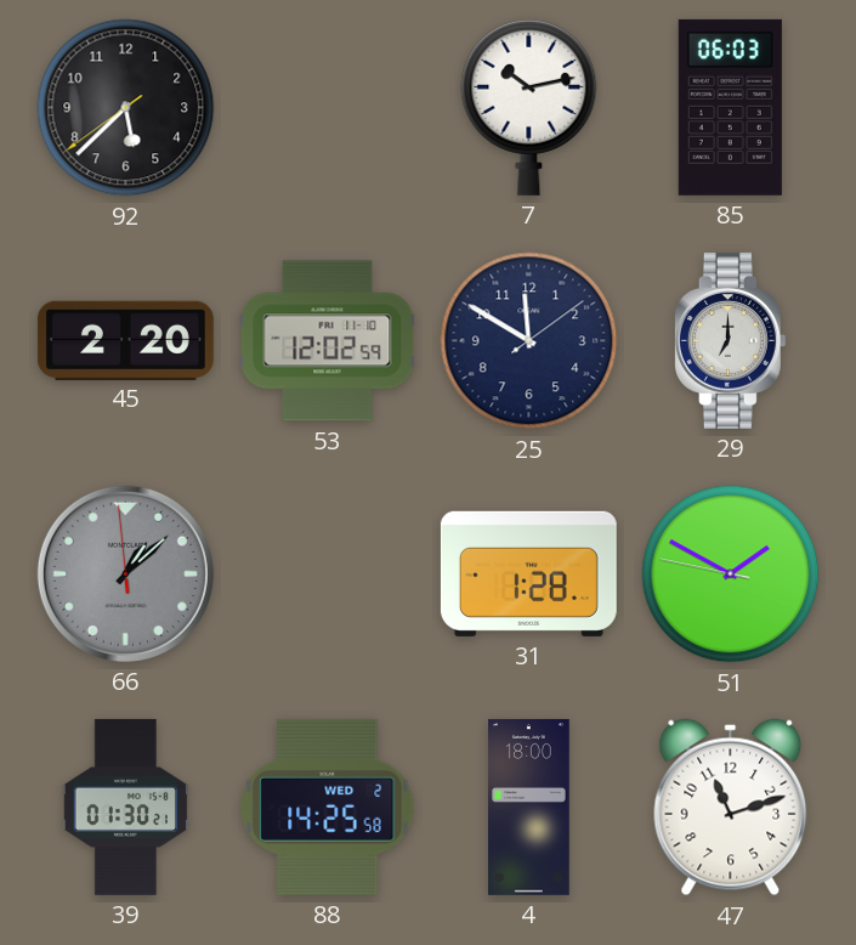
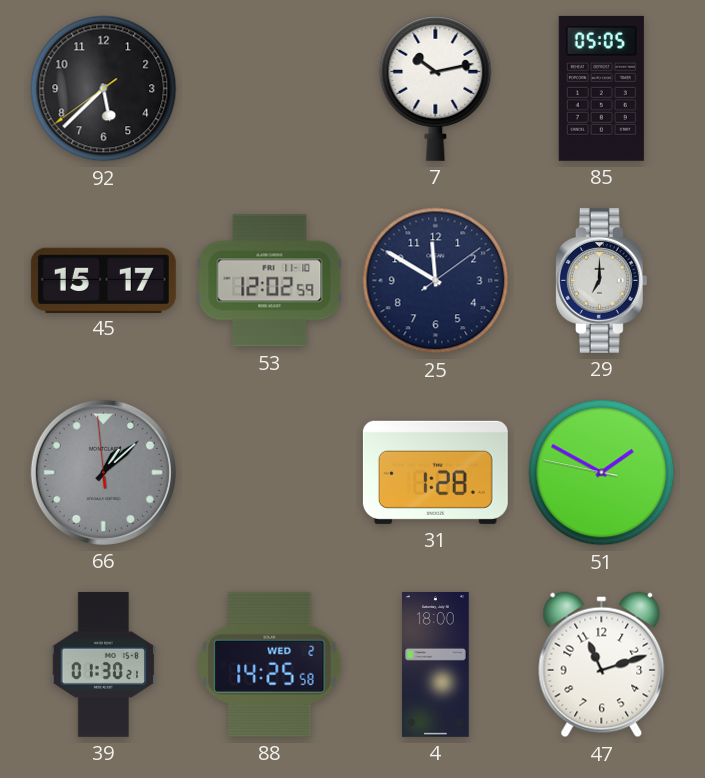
85: 06:03 -> 05:05
45: 2:20 -> 15:17
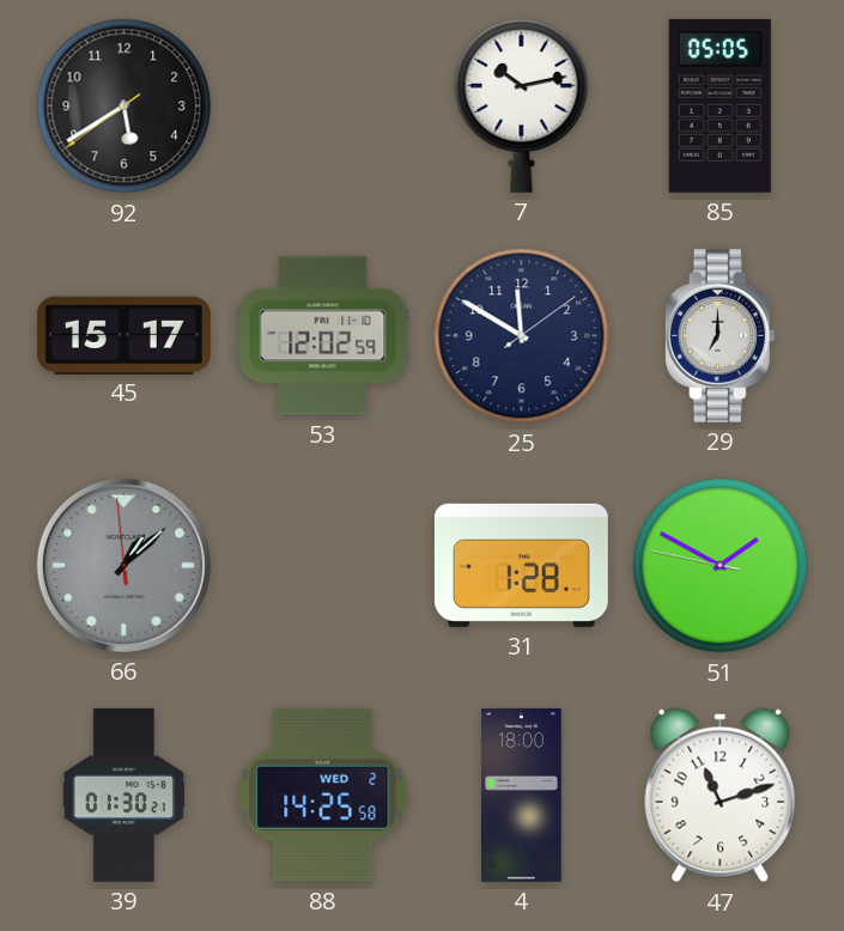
92: 5:37 -> 5:39
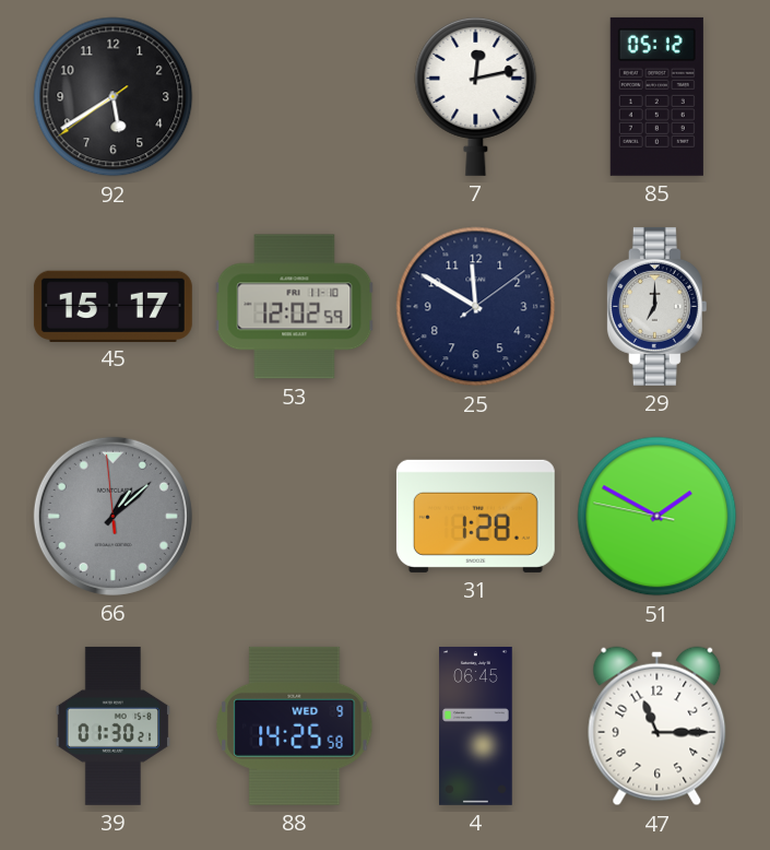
7: 10:13 -> 12:13
85: 05:05 -> 05:12
88 date: WED 2 -> WED 9
4: 18:00 -> 06:45
47: 11:12 -> 11:15
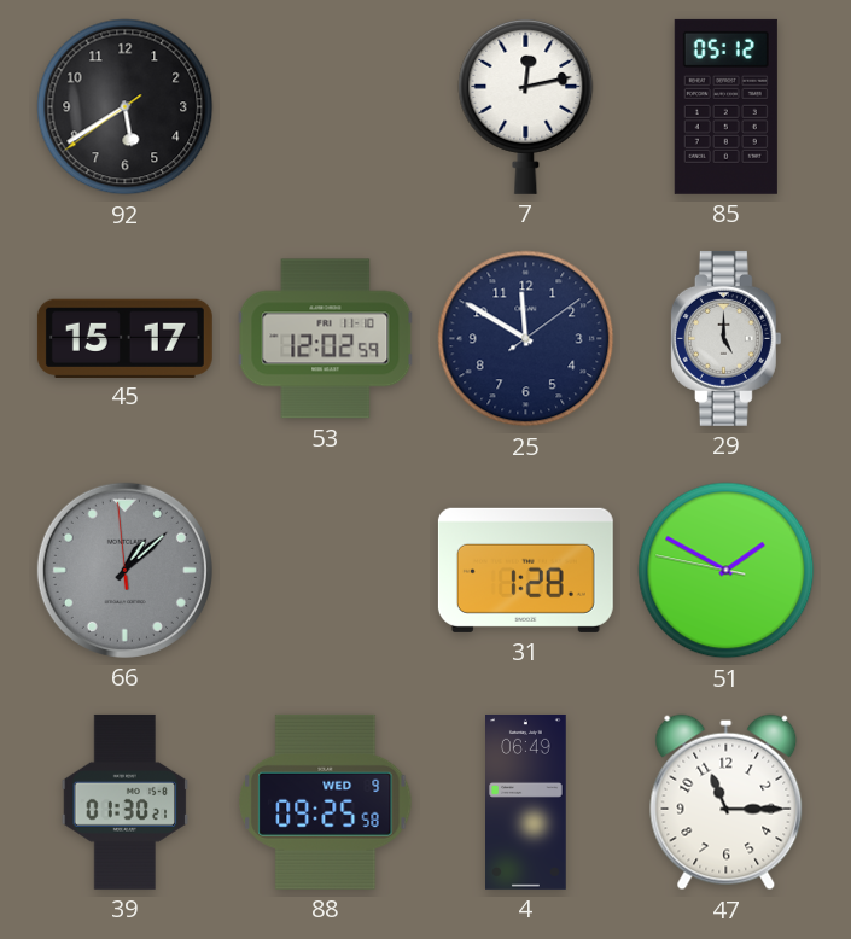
29: 7:00 -> 5:00
88: 14:25 -> 09:25
4: 06:45 -> 06:49
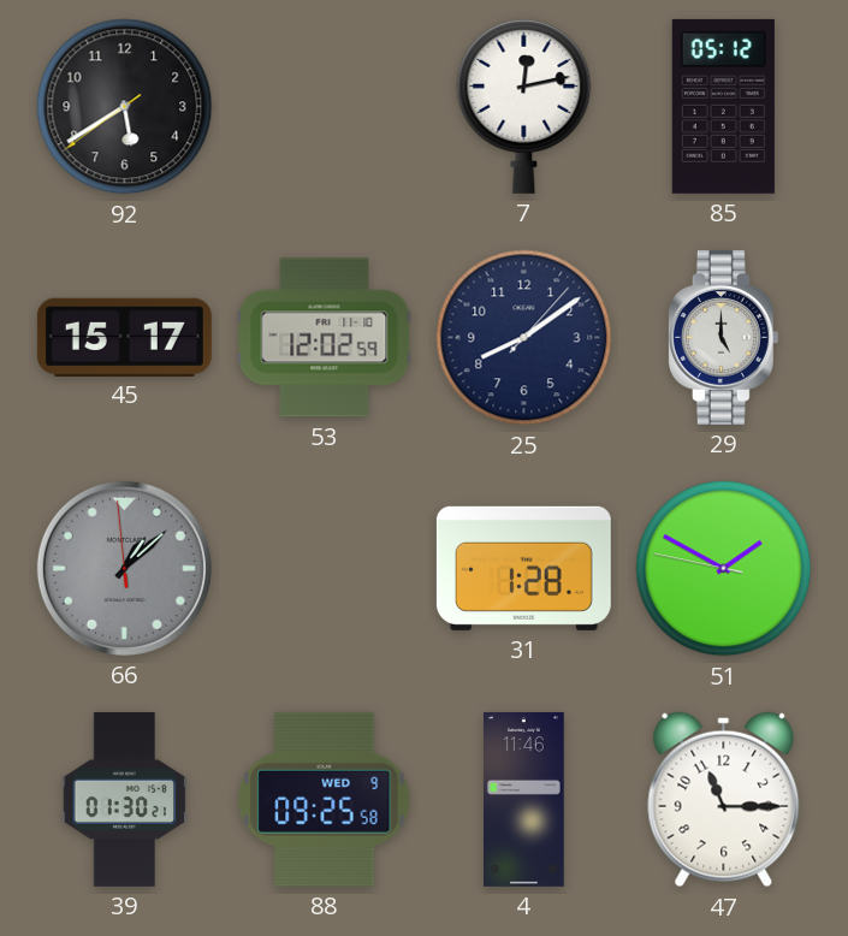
25: 11:50 -> 8:09
4: 06:49 -> 11:46
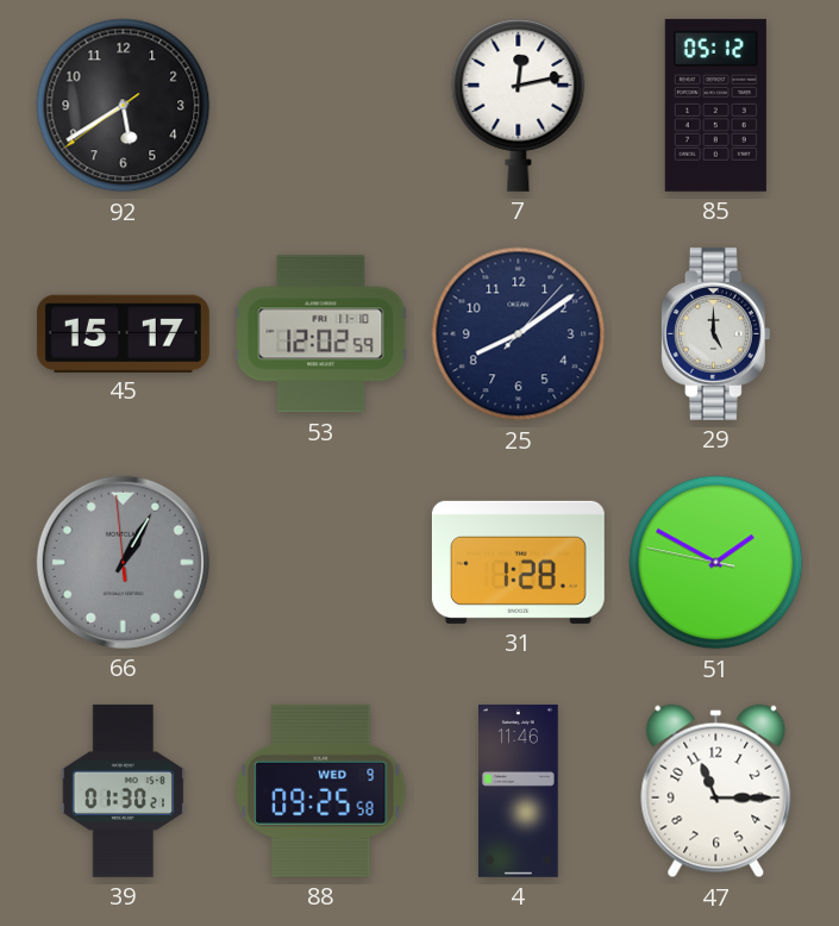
66: 1:07 -> 1:04
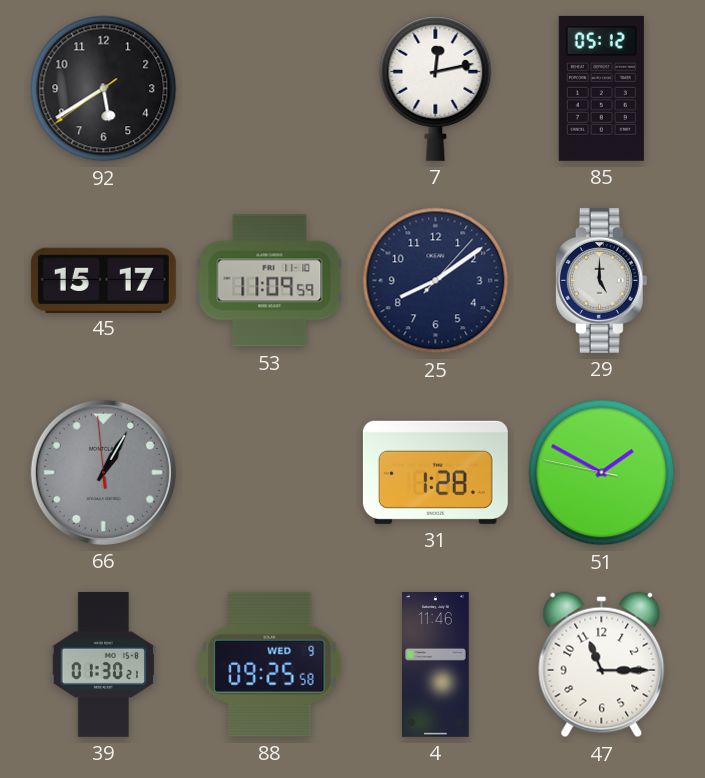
53: 12:02 -> 11:09
